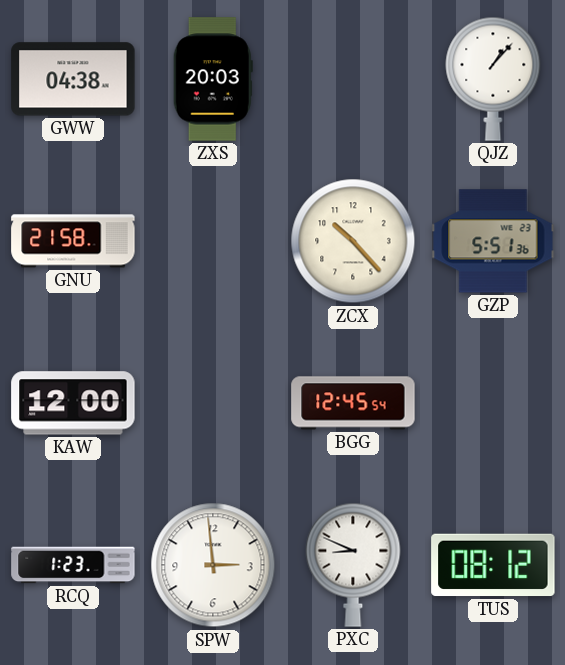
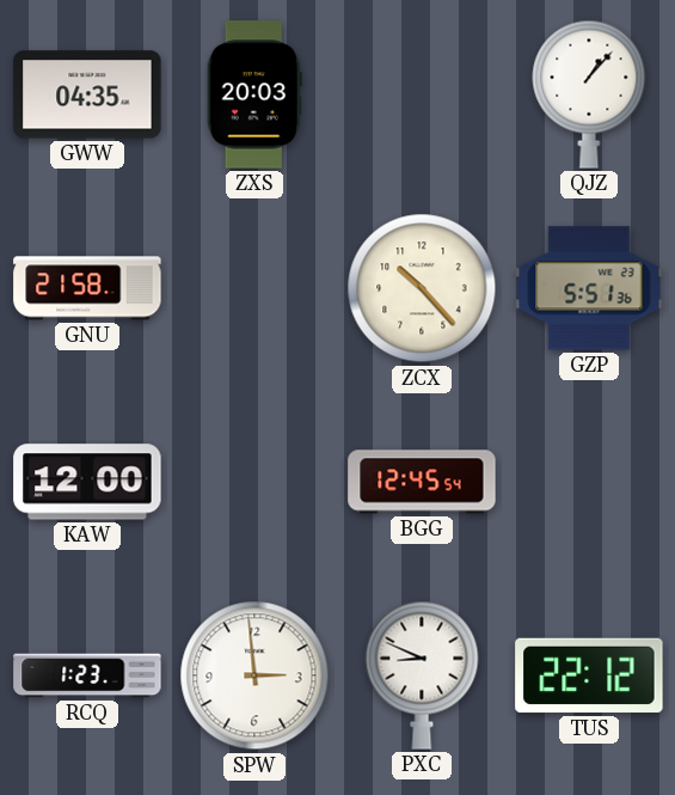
GWW: 04:38 -> 04:35
TUS: 08:12 -> 22:12
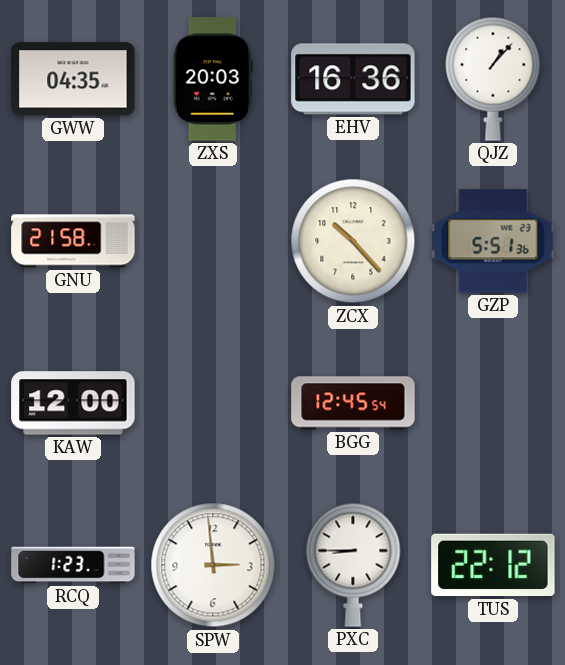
EHV: none -> 16:36
PXC: 8:49 -> 8:45
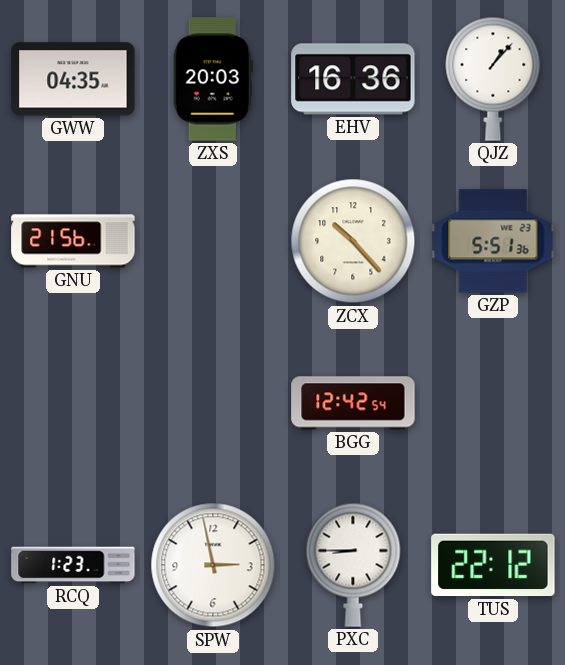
GNU: 21:58 -> 21:56
KAW: 12:00 -> none
BGG: 12:45 -> 12:42
SPW: 2:59 -> 2:58
